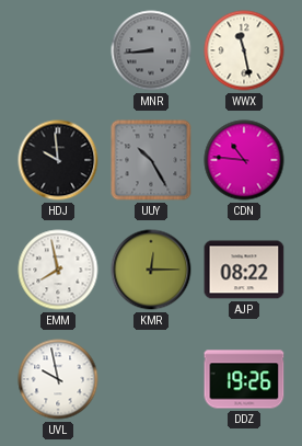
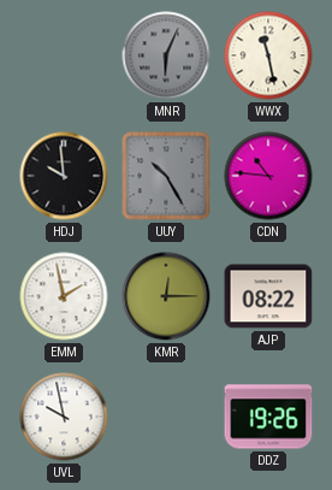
MNR: 8:44 -> 6:04
EMM: 7:58 -> 1:58
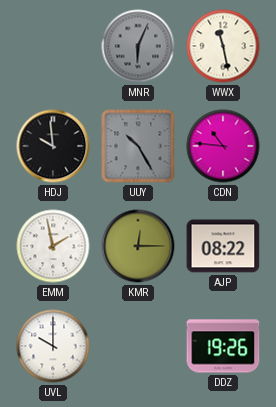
UVL: 9:58 -> 10:00
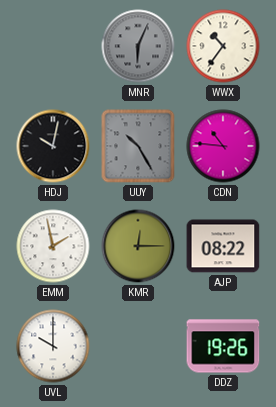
WWX: 11:28 -> 10:36
HDJ: 9:59 -> 10:02
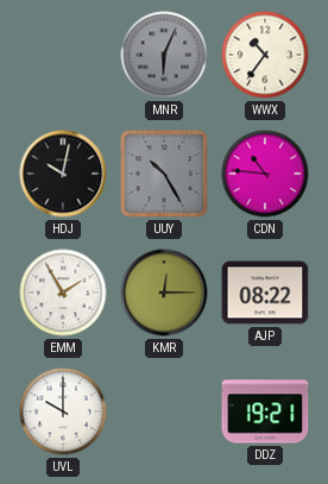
EMM: 1:58 -> 1:55
DDZ: 19:26 -> 19:21
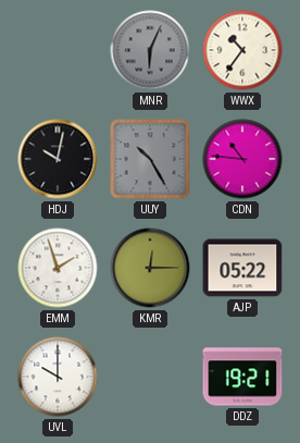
EMM: 1:55 -> 1:57
AJP: 08:22 -> 05:22
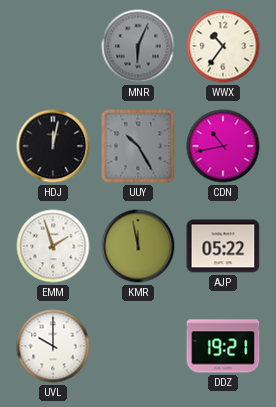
HDJ: 10:02 -> 12:02
CDN: 10:46 -> 10:43
KMR: 12:15 -> 11:58
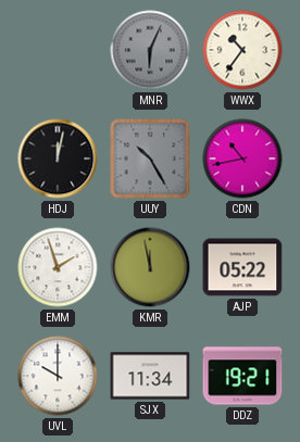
SJX: none -> 11:34
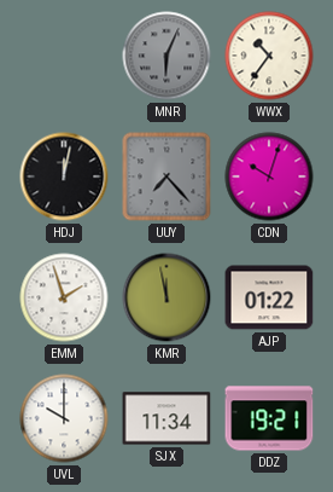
UUY: 10:25 -> 7:23
CDN: 10:43 -> 10:03
AJP: 05:22 -> 01:22
